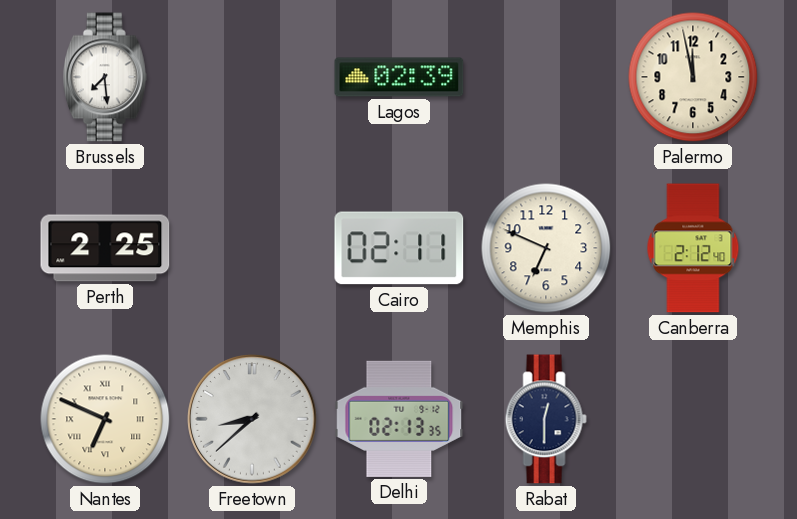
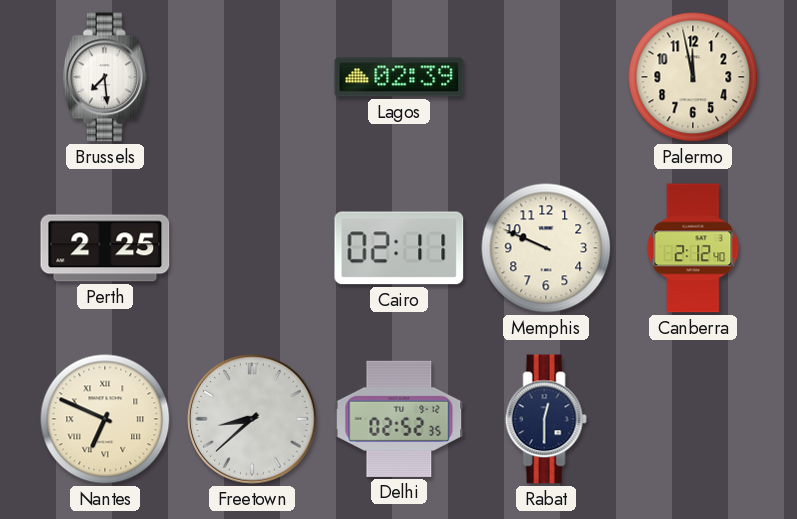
Memphis: 6:49 -> 9:49
Delhi: 02:13 -> 02:52
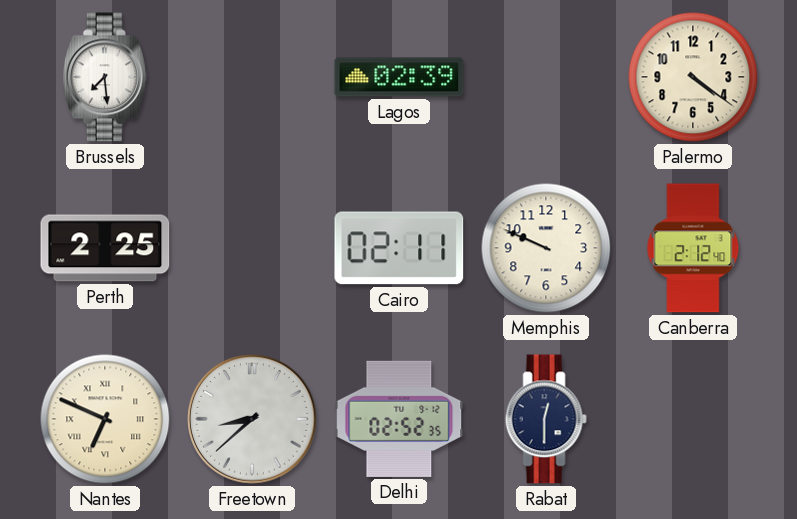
Palermo: 11:58 -> 4:21
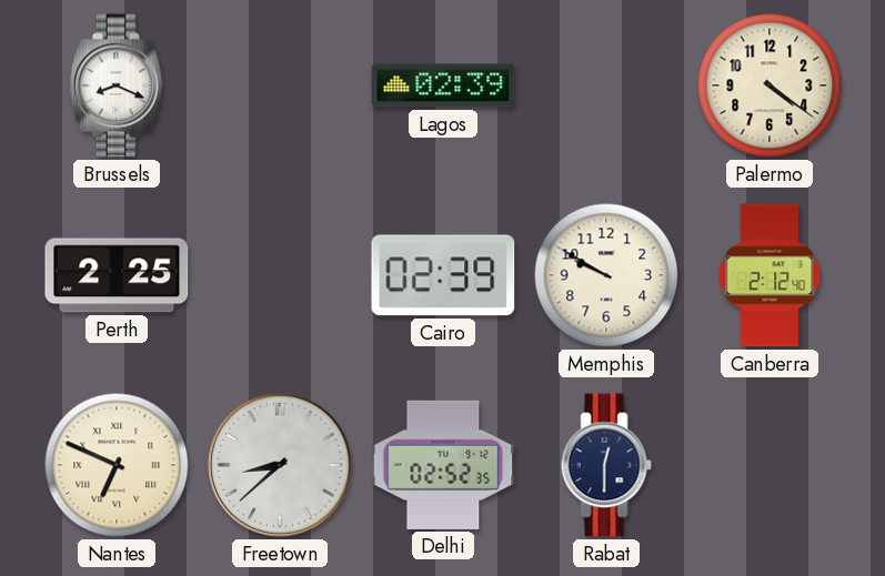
Brussels: 7:29 -> 8:19
Cairo: 02:11 -> 02:39
Memphis: 9:49 -> 9:50
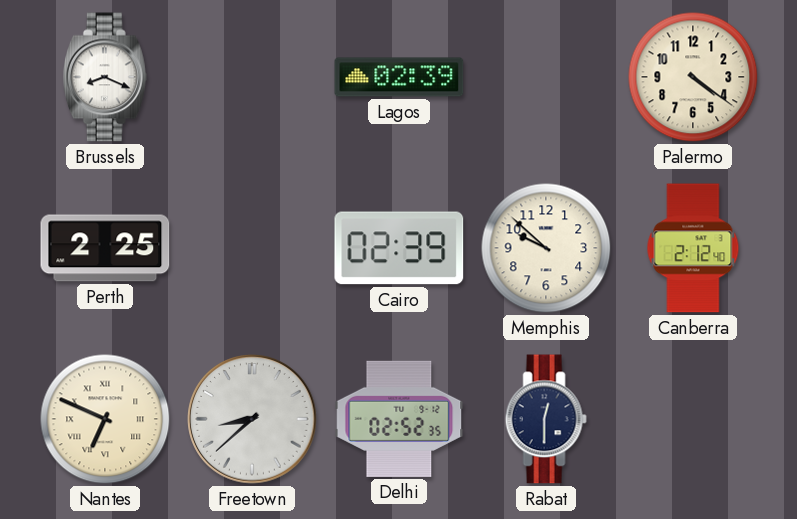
Memphis: 9:50 -> 9:52
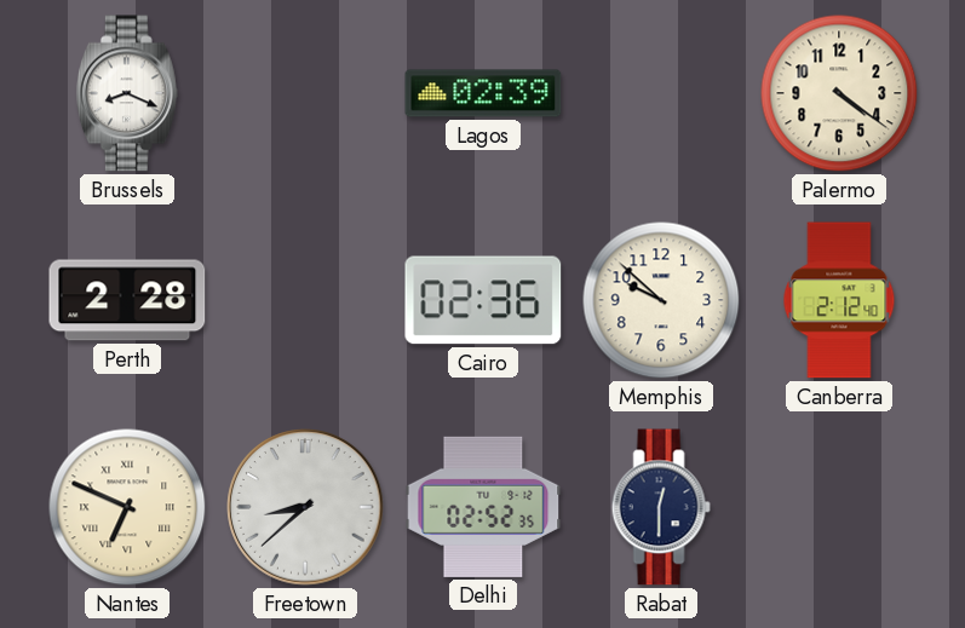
Perth: 2:25 -> 2:28
Cairo: 02:39 -> 02:36
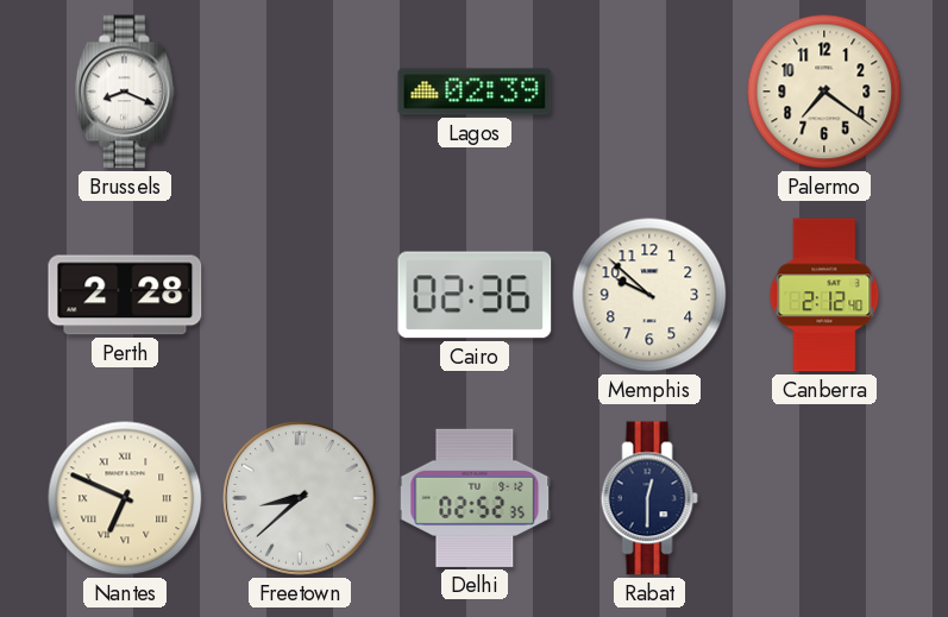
Palermo: 4:21 -> 7:21
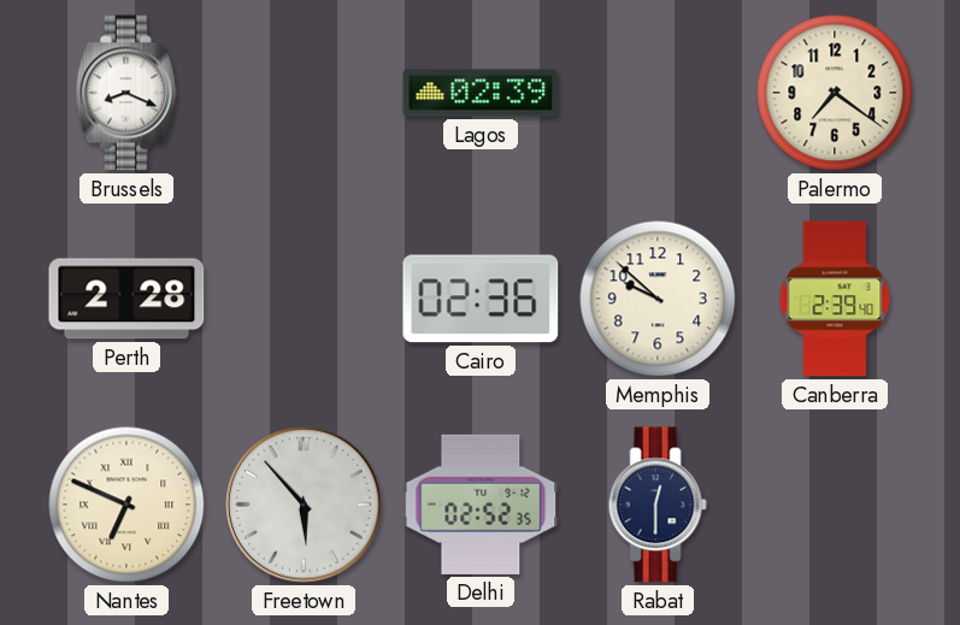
Canberra: 2:12 -> 2:39
Freetown: 8:38 -> 5:53
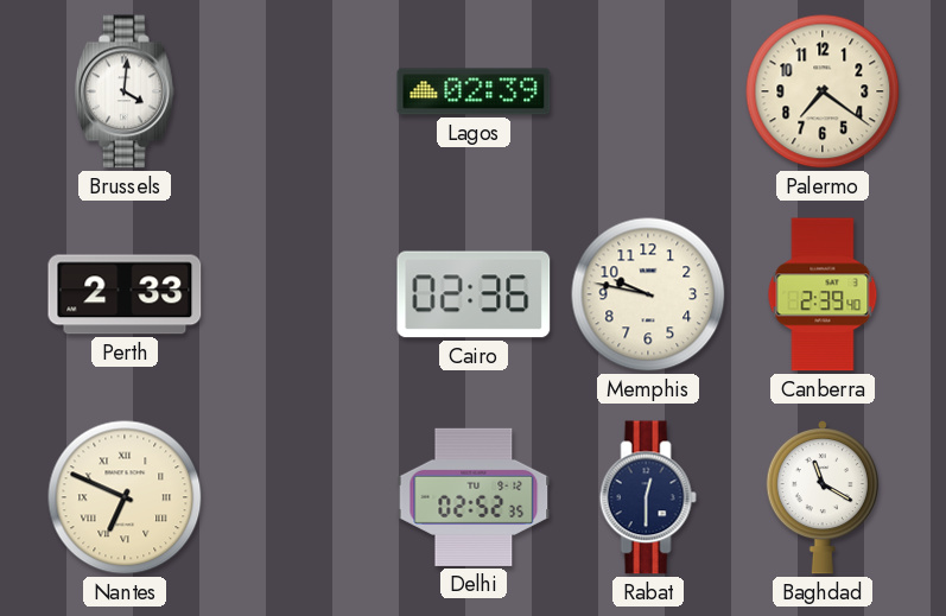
Brussels: 8:19 -> 4:01
Perth: 2:28 -> 2:33
Memphis: 9:52 -> 9:47
Freetown: 5:53 -> none
Baghdad: none -> 11:20
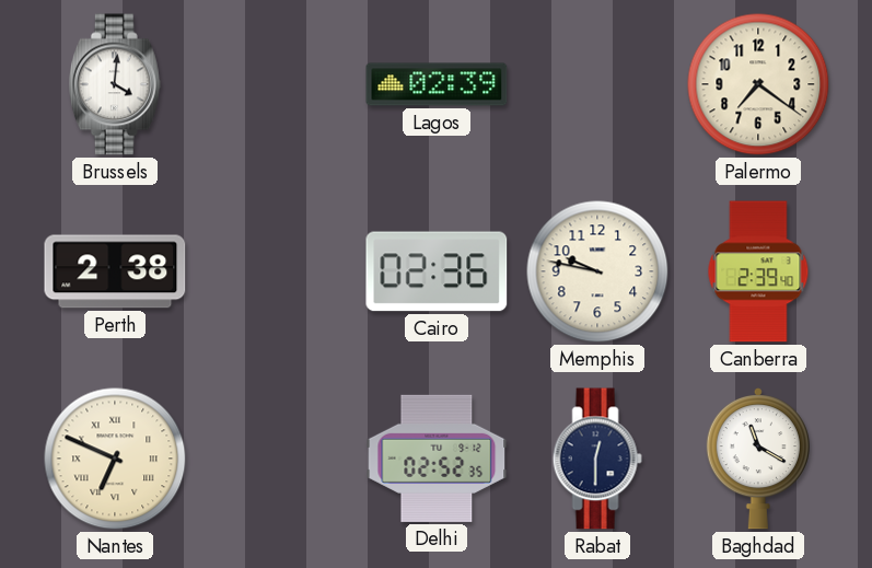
Perth: 2:33 -> 2:38
